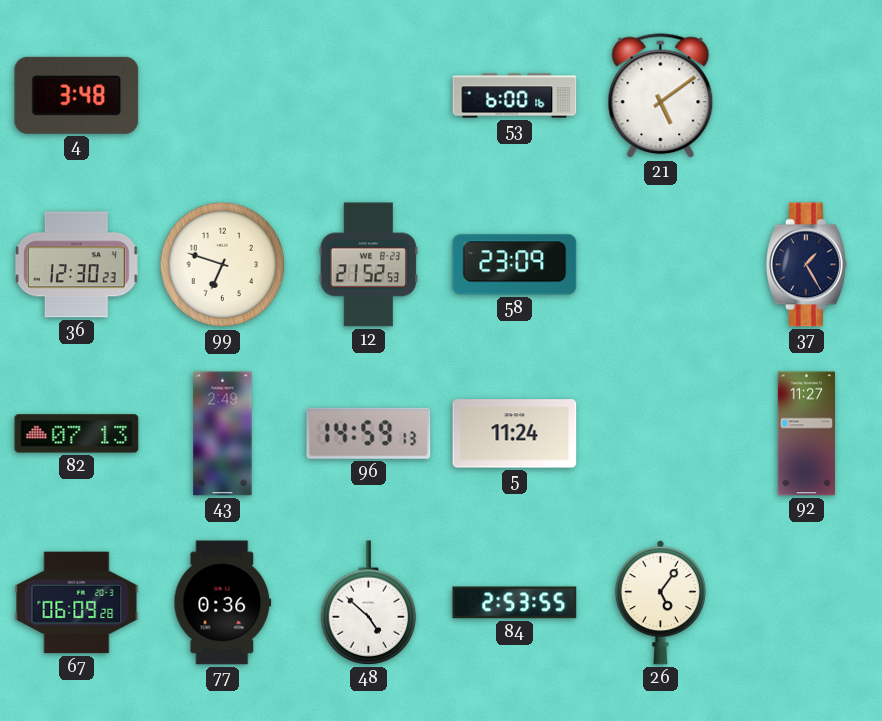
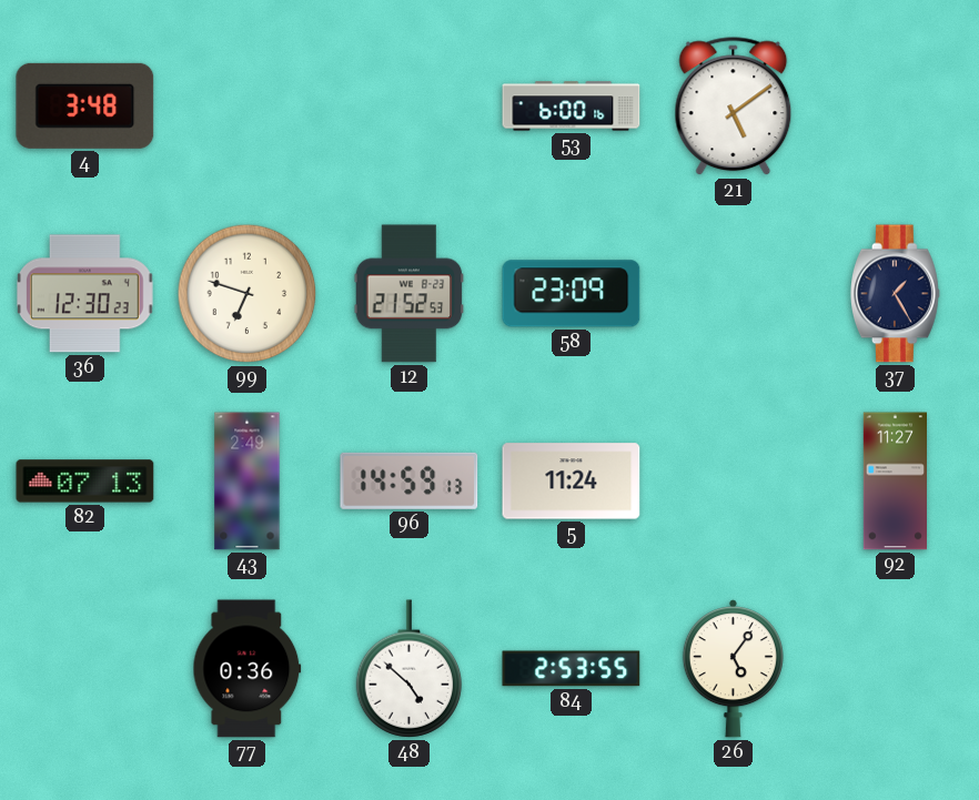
67: 06:09 -> none
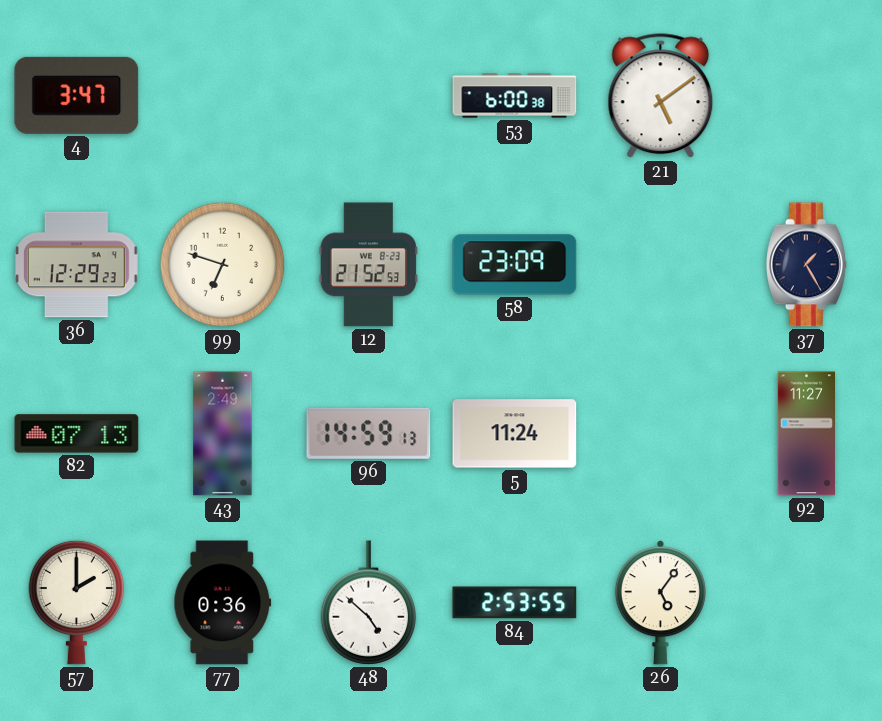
4: 3:48 -> 3:47
53: 6:00:16 -> 6:00:38
36: 12:30 -> 12:29
57: none -> 2:00
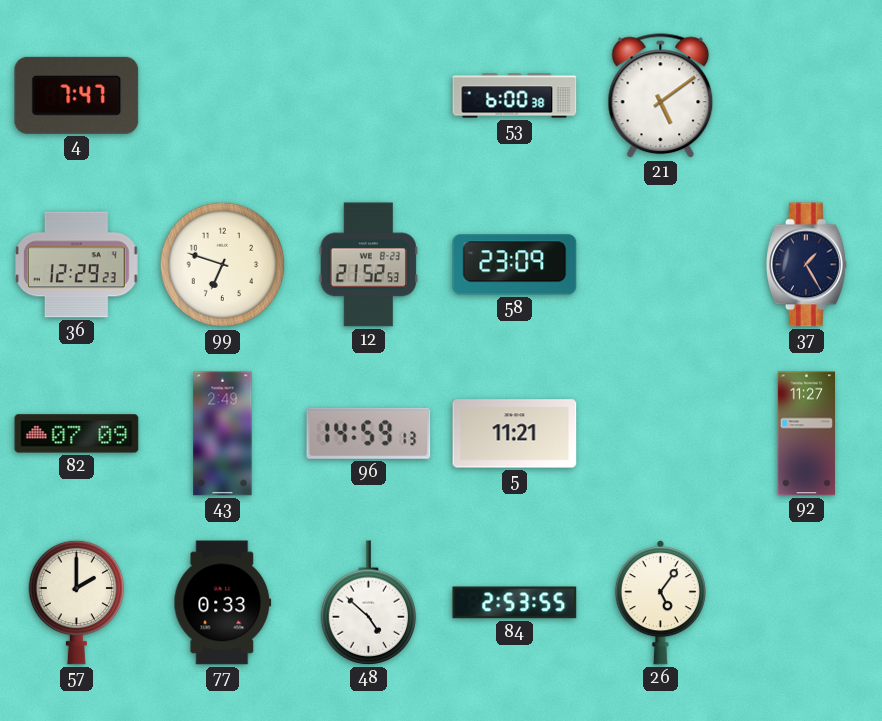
4: 3:47 -> 7:47
82: 07:13 -> 07:09
5: 11:24 -> 11:21
77: 0:36 -> 0:33
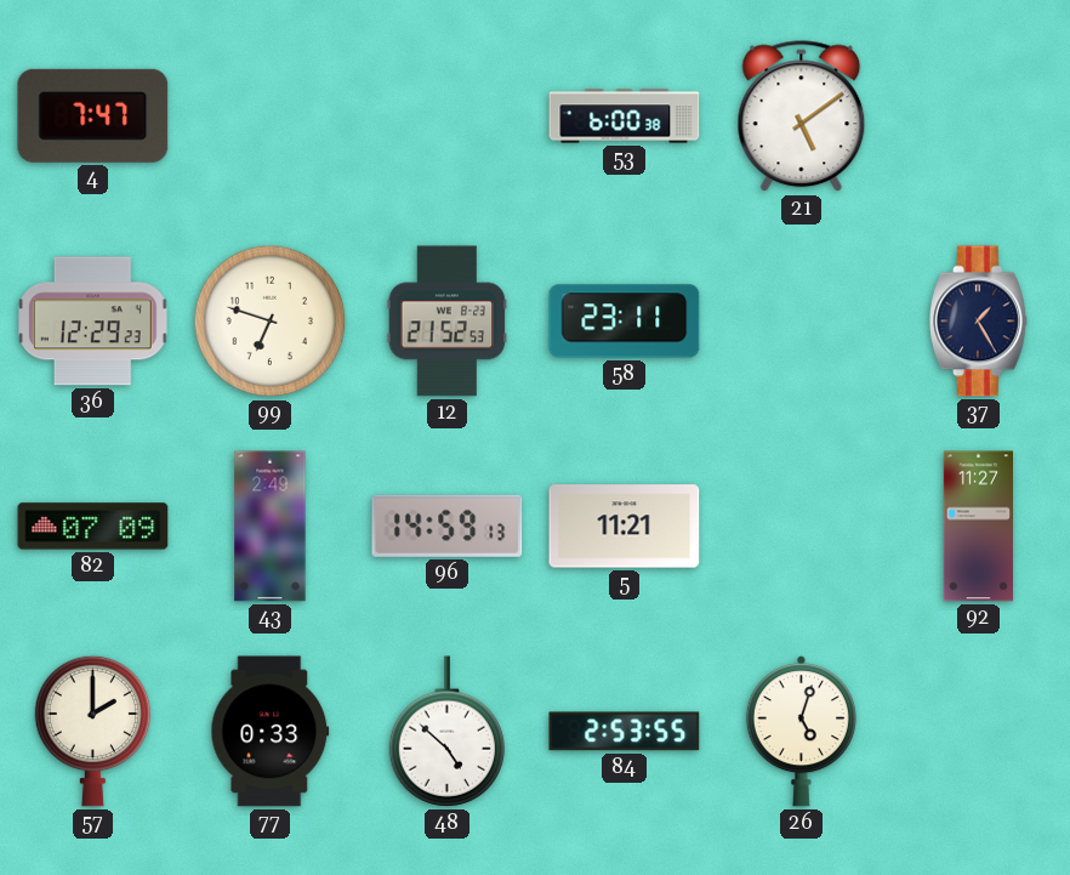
58: 23:09 -> 23:11
26: 5:06 -> 5:03
